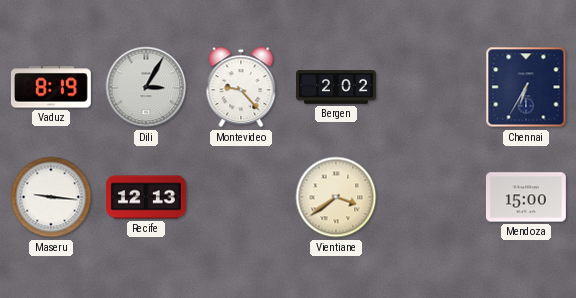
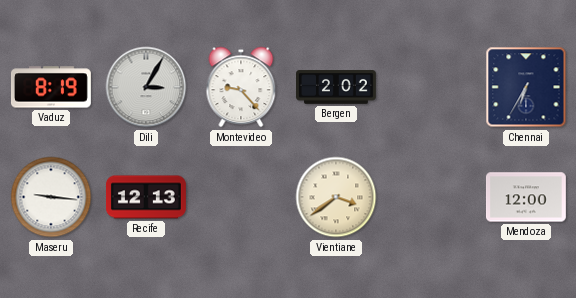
Mendoza: 15:00 -> 12:00
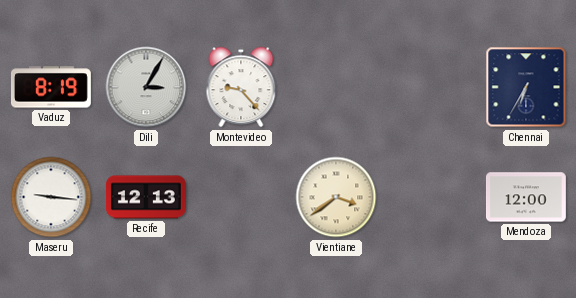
Bergen: 2:02 -> none
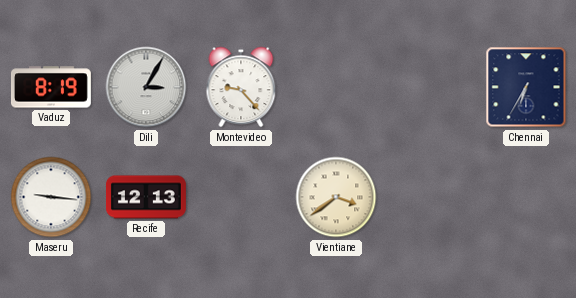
Mendoza: 12:00 -> none
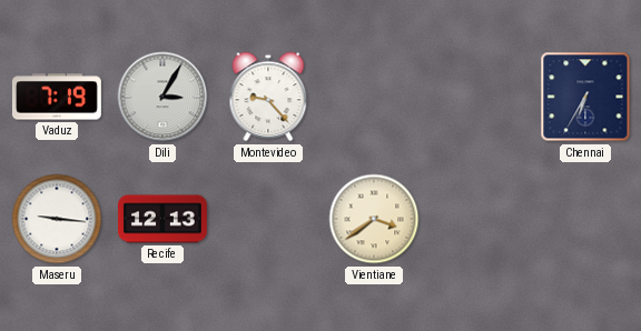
Vaduz: 8:19 -> 7:19
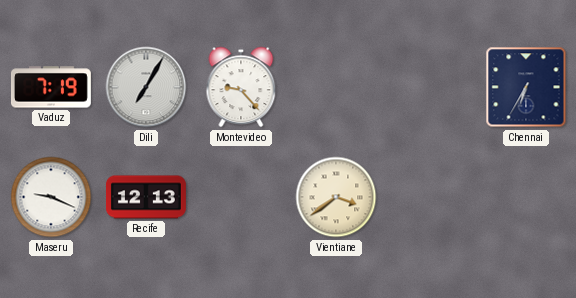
Dili: 3:05 -> 7:05
Maseru: 9:16 -> 9:19
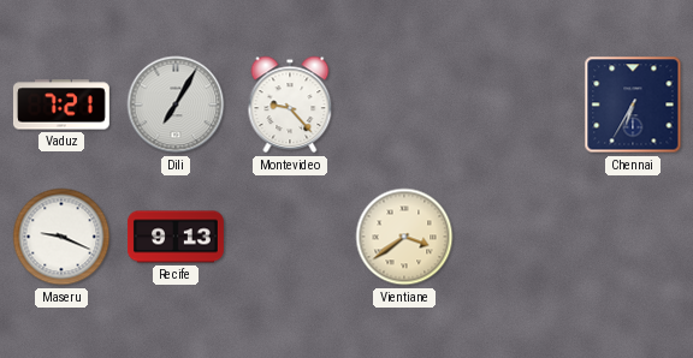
Vaduz: 7:19 -> 7:21
Recife: 12:13 -> 9:13
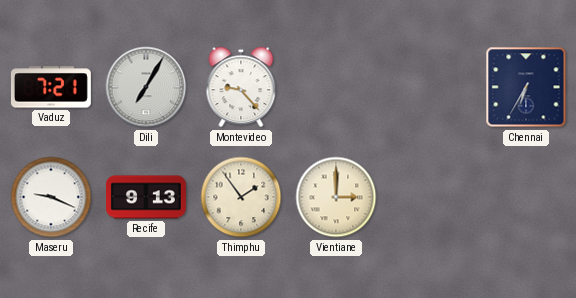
Thimphu: none -> 1:54
Vientiane: 3:39 -> 3:00
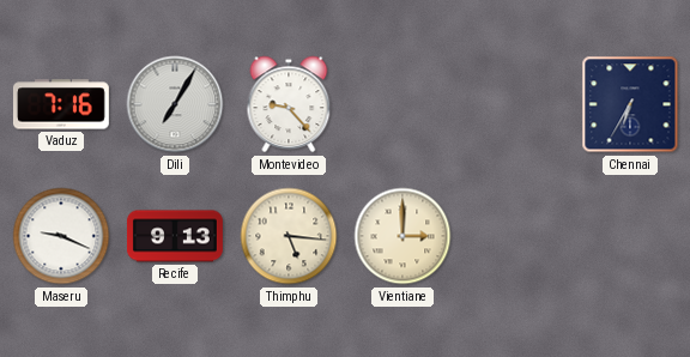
Vaduz: 7:21 -> 7:16
Thimphu: 1:54 -> 5:16
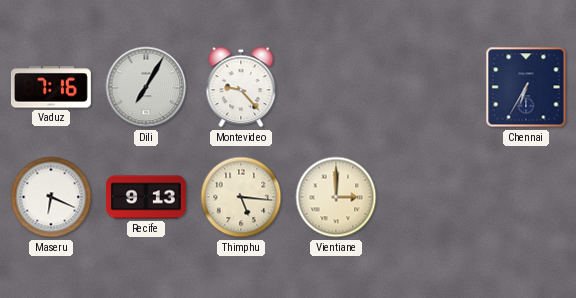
Maseru: 9:19 -> 6:19
